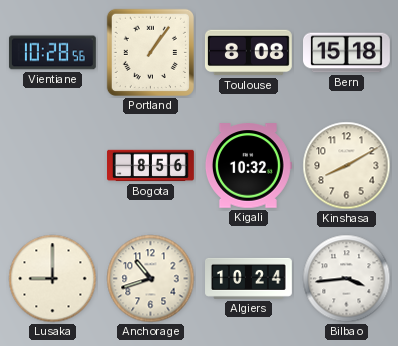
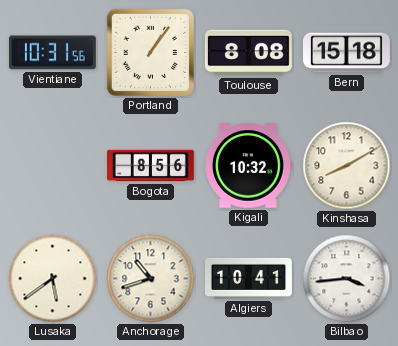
Vientiane: 10:28 -> 10:31
Lusaka: 9:00 -> 5:39
Algiers: 10:24 -> 10:41
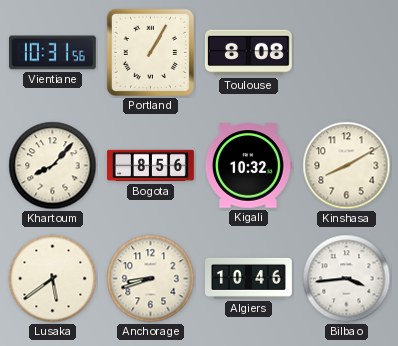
Portland: 1:06 -> 1:05
Bern: 15:18 -> none
Khartoum: none -> 8:07
Anchorage: 10:42 -> 8:42
Algiers: 10:41 -> 10:46
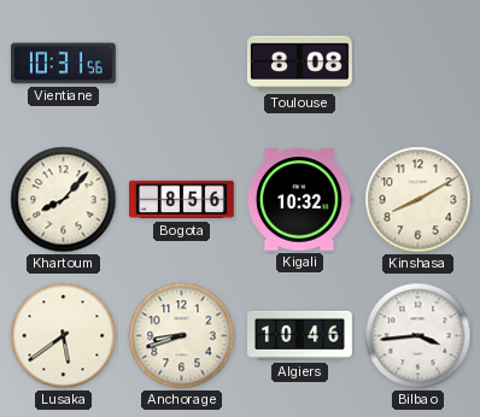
Portland: 1:05 -> none
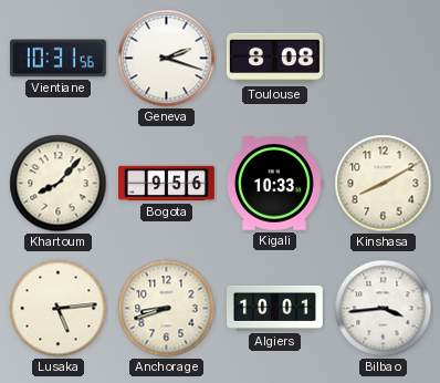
Geneva: none -> 2:18
Bogota: 8:56 -> 9:56
Kigali: 10:32 -> 10:33
Lusaka: 5:39 -> 5:14
Algiers: 10:46 -> 10:01
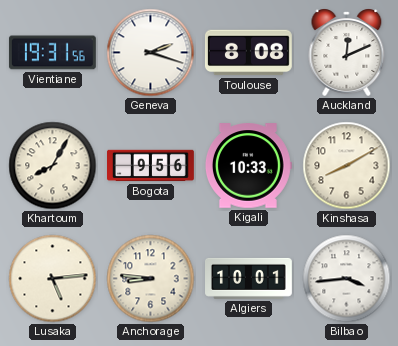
Vientiane: 10:31 -> 19:31
Auckland: none -> 12:11
Khartoum: 8:07 -> 8:05
Anchorage: 8:42 -> 8:46
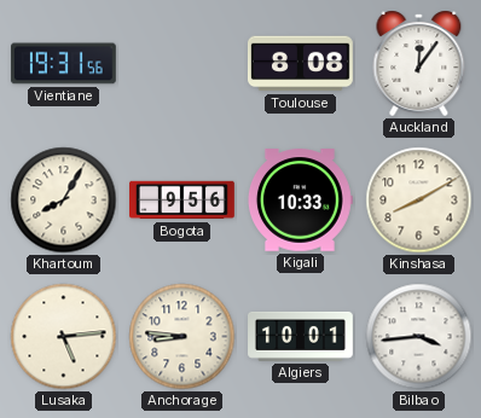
Geneva: 2:18 -> none
Auckland: 12:11 -> 12:06
